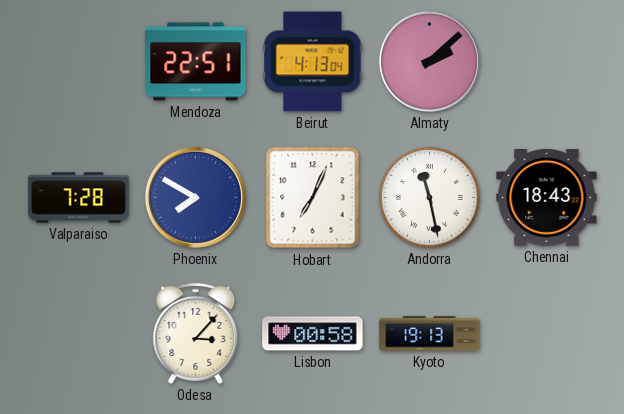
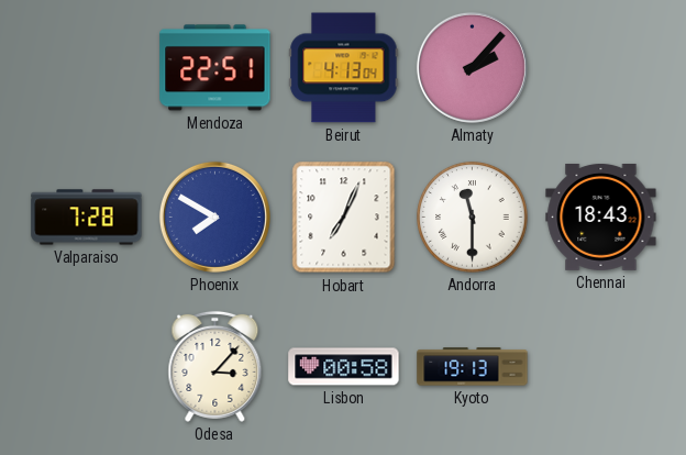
Almaty: 2:08 -> 2:07
Andorra: 11:28 -> 11:30
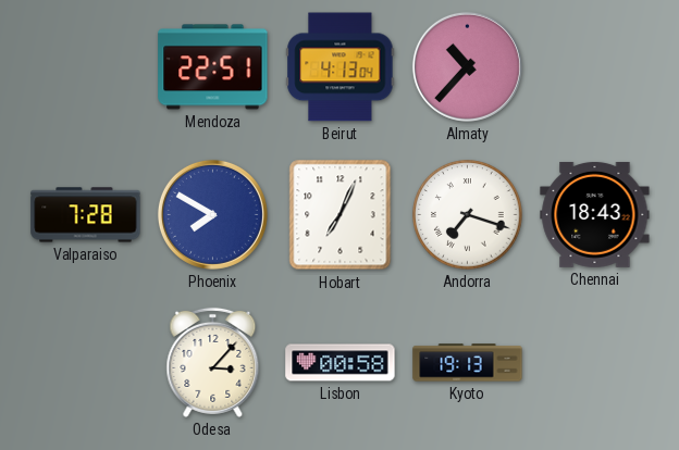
Almaty: 2:07 -> 10:37
Andorra: 11:30 -> 7:18
